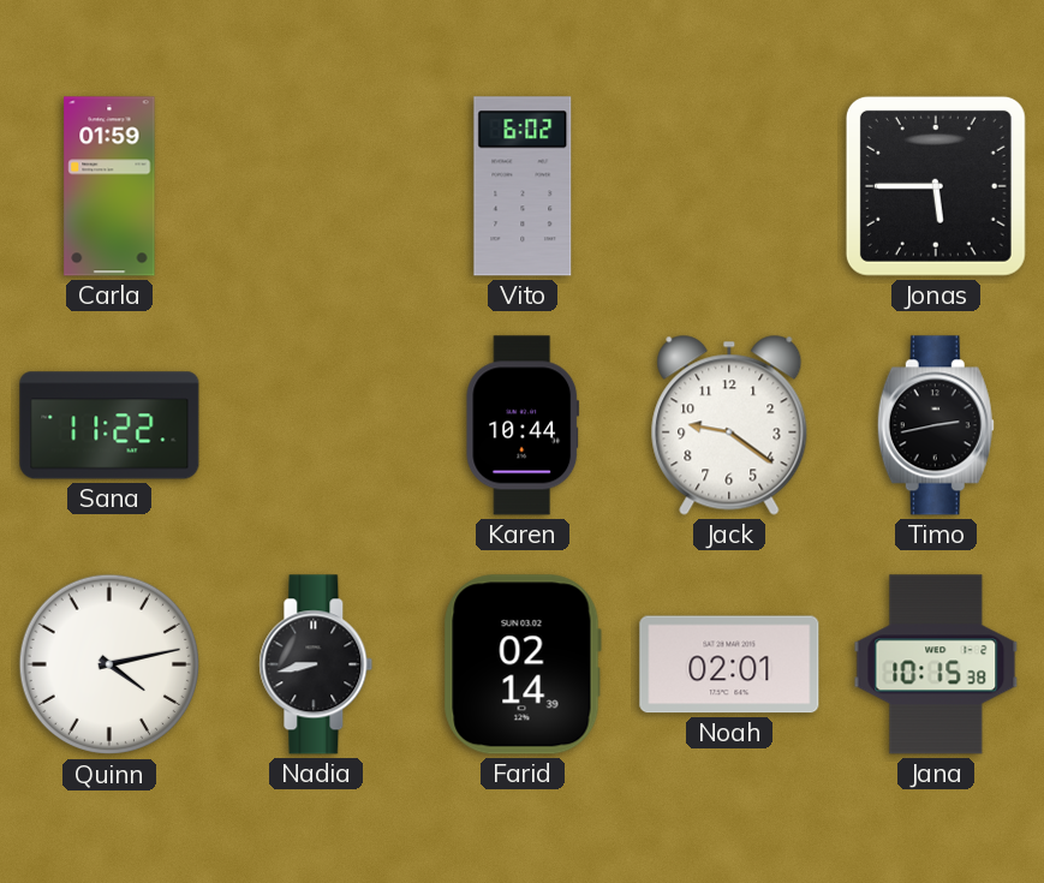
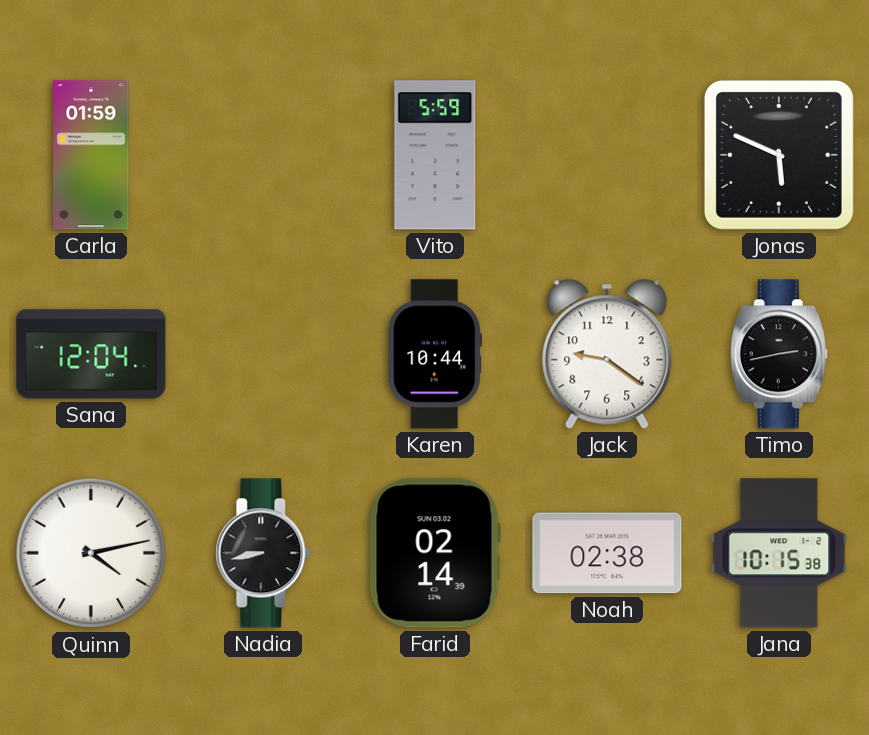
Vito: 6:02 -> 5:59
Jonas: 5:45 -> 5:49
Sana: 11:22 -> 12:04
Noah: 02:01 -> 02:38
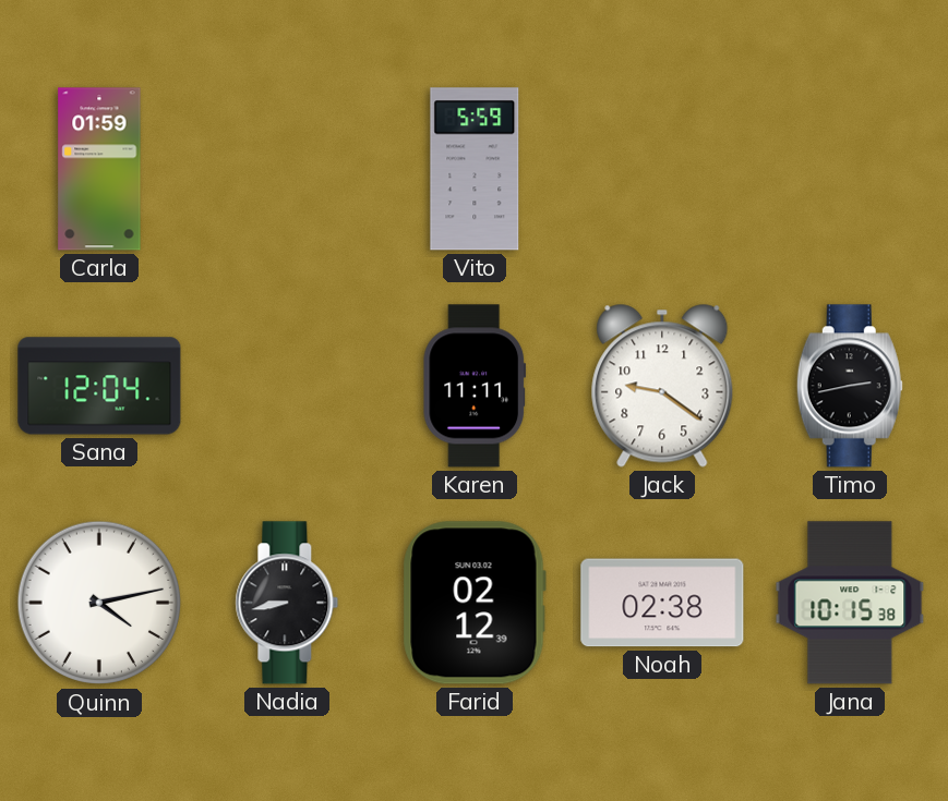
Jonas: 5:49 -> none
Karen: 10:44 -> 11:11
Farid: 02:14 -> 02:12
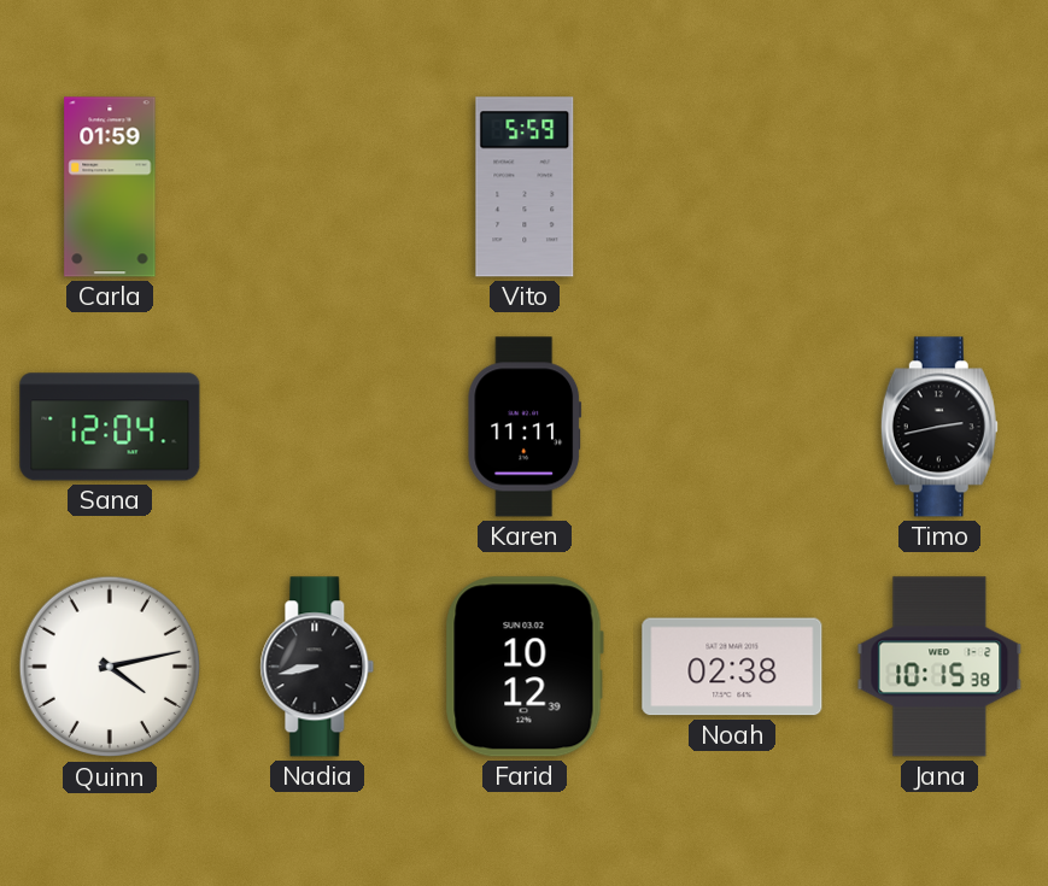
Jack: 9:21 -> none
Farid: 02:12 -> 10:12
